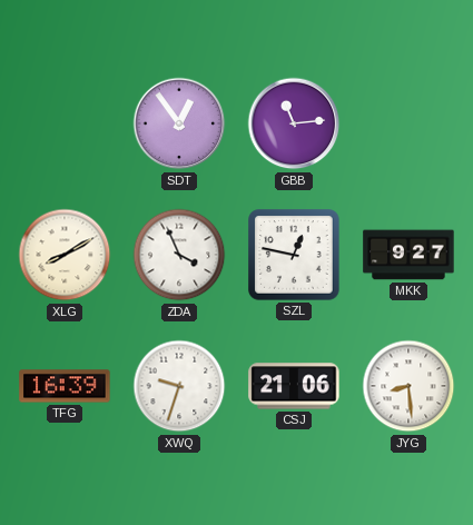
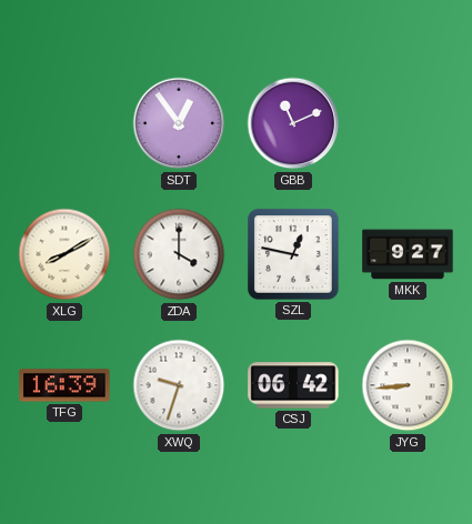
GBB: 11:14 -> 11:11
ZDA: 3:56 -> 4:00
CSJ: 21:06 -> 06:42
JYG: 8:29 -> 8:44
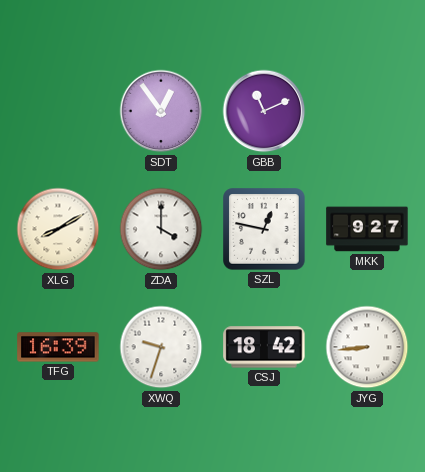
CSJ: 06:42 -> 18:42
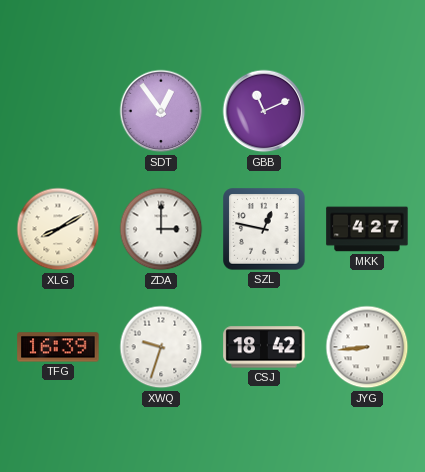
ZDA: 4:00 -> 3:00
MKK: 9:27 -> 4:27
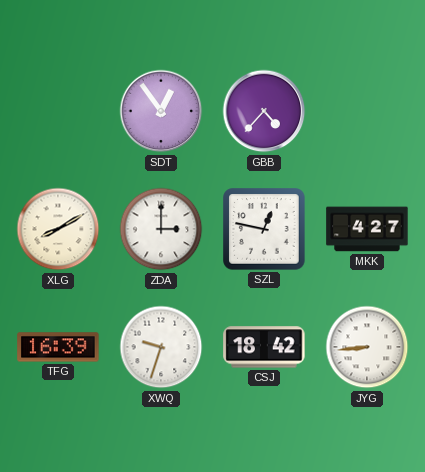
GBB: 11:11 -> 4:37
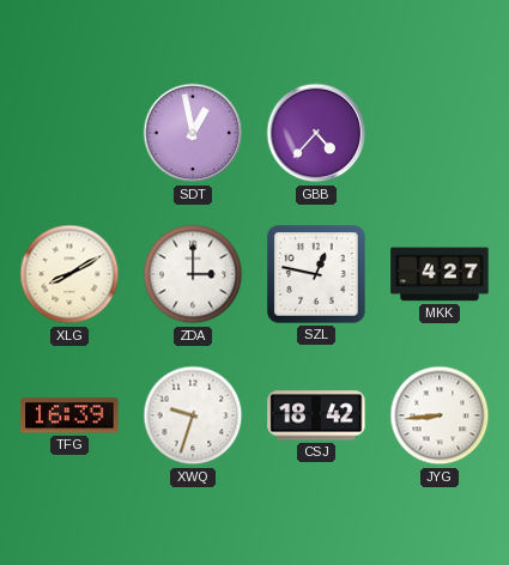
SDT: 12:54 -> 12:58
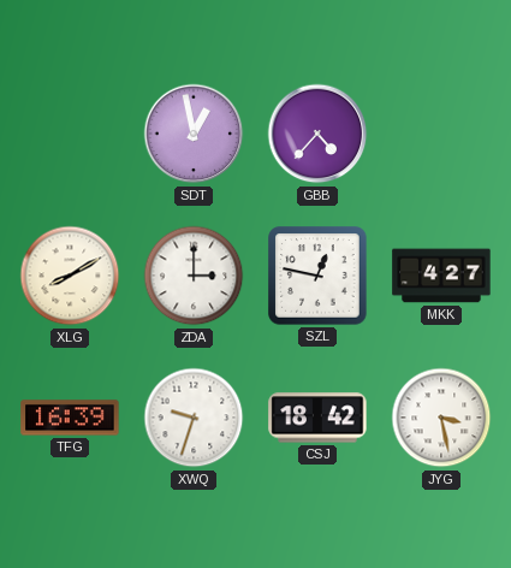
JYG: 8:44 -> 3:28
